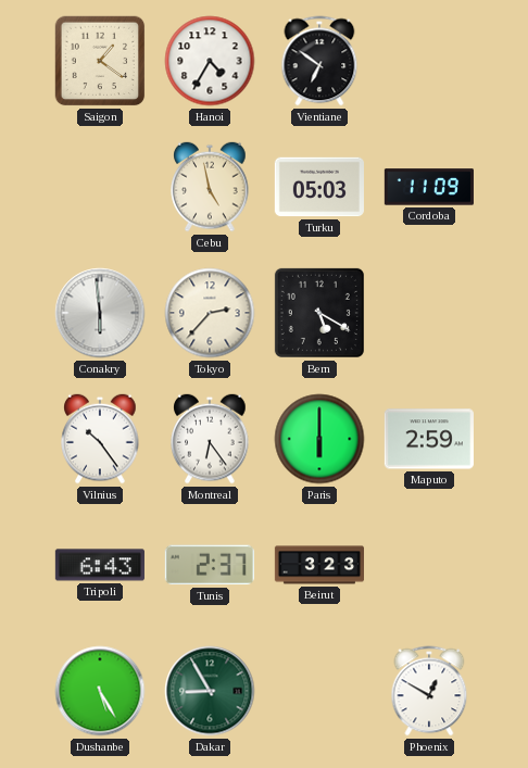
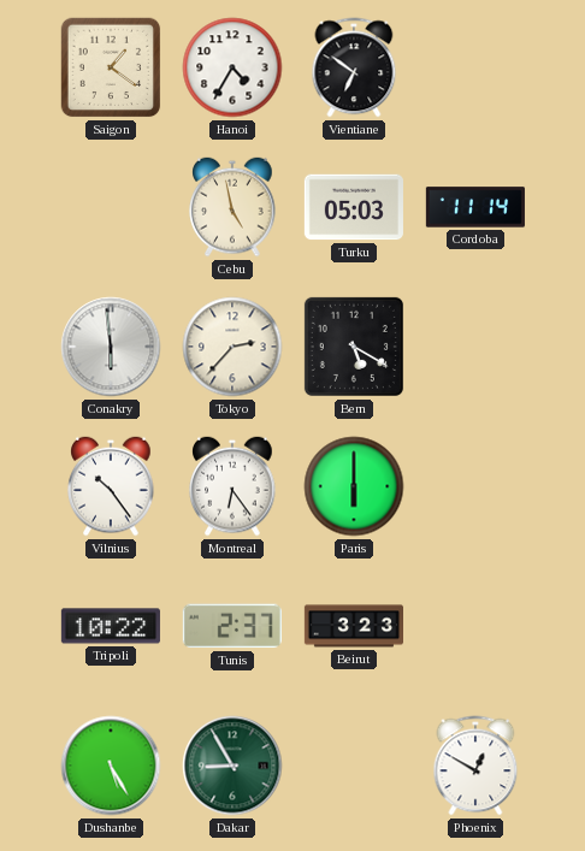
Cordoba: 11:09 -> 11:14
Maputo: 2:59 -> none
Tripoli: 6:43 -> 10:22
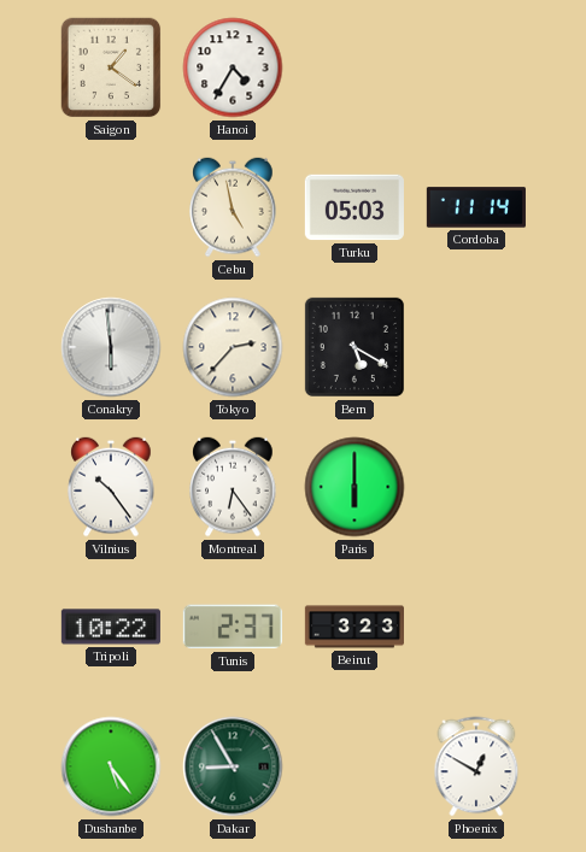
Vientiane: 6:51 -> none
Dushanbe: 5:25 -> 5:24
